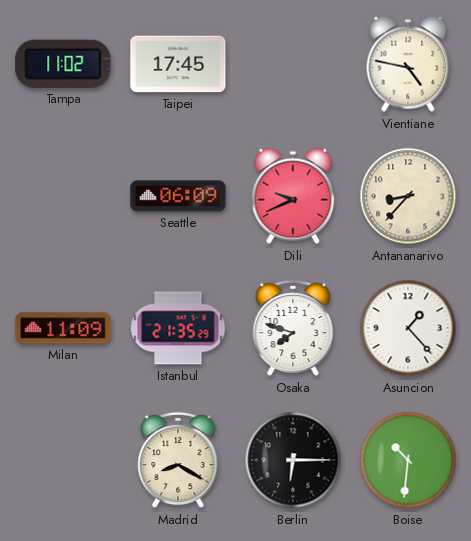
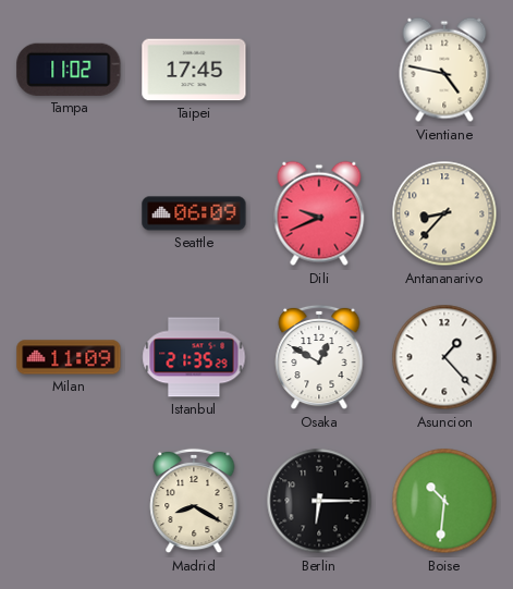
Osaka: 7:48 -> 12:50
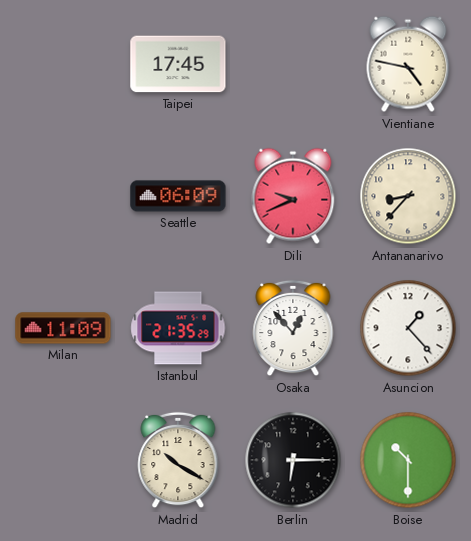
Tampa: 11:02 -> none
Osaka: 12:50 -> 12:53
Madrid: 8:20 -> 10:20
Boise: 10:31 -> 10:30
